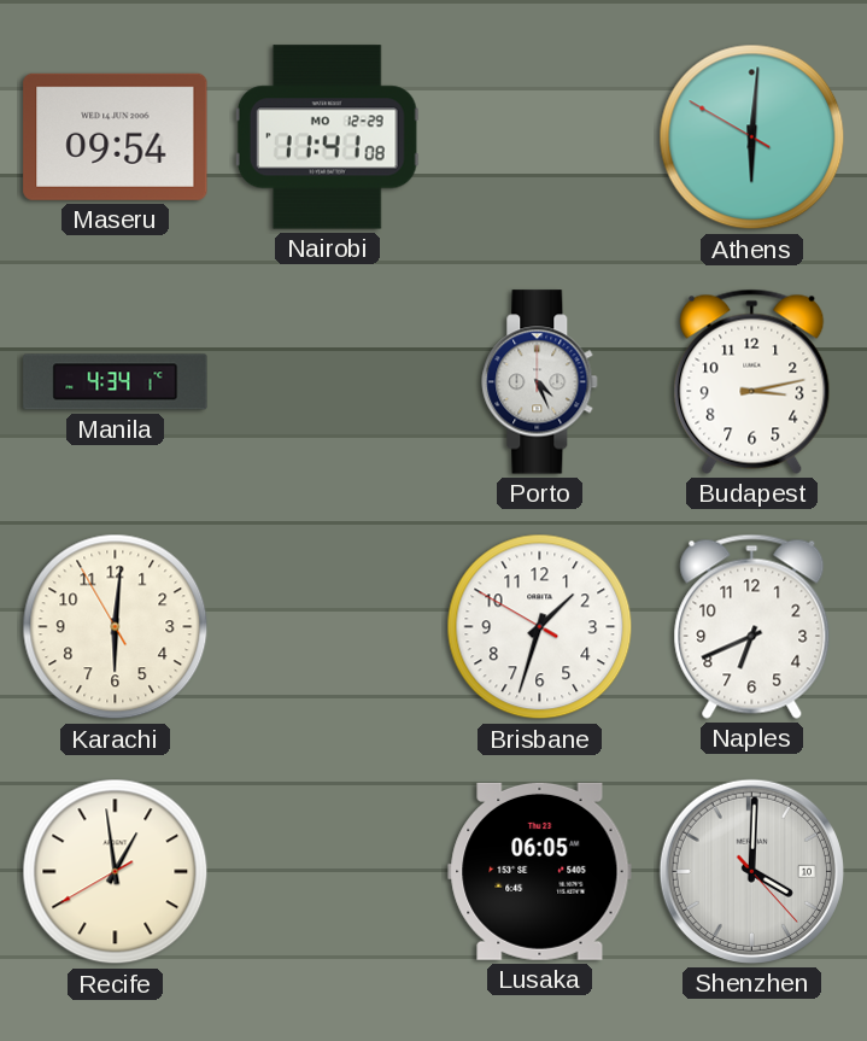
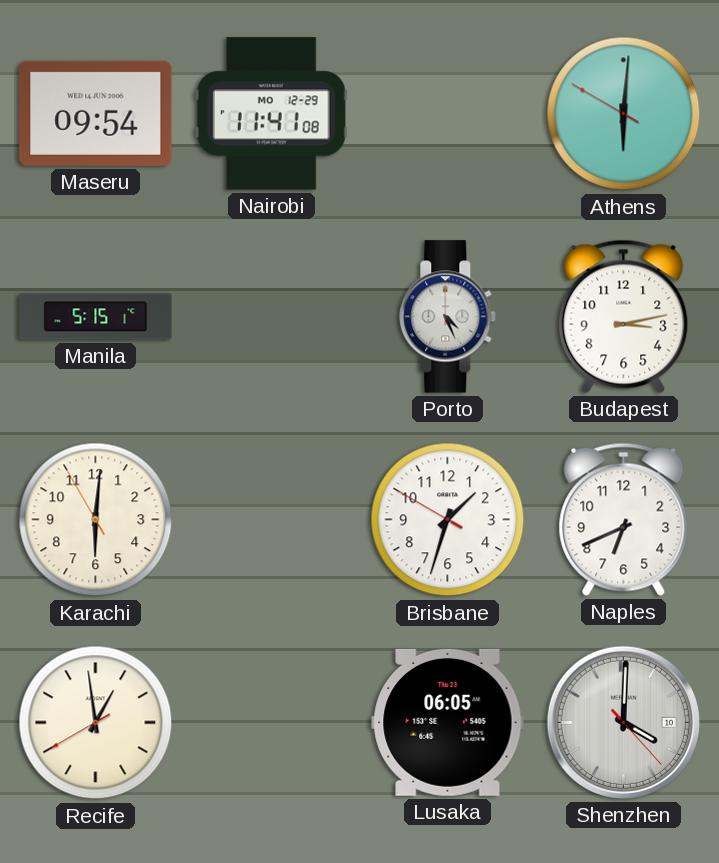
Manila: 4:34 -> 5:15
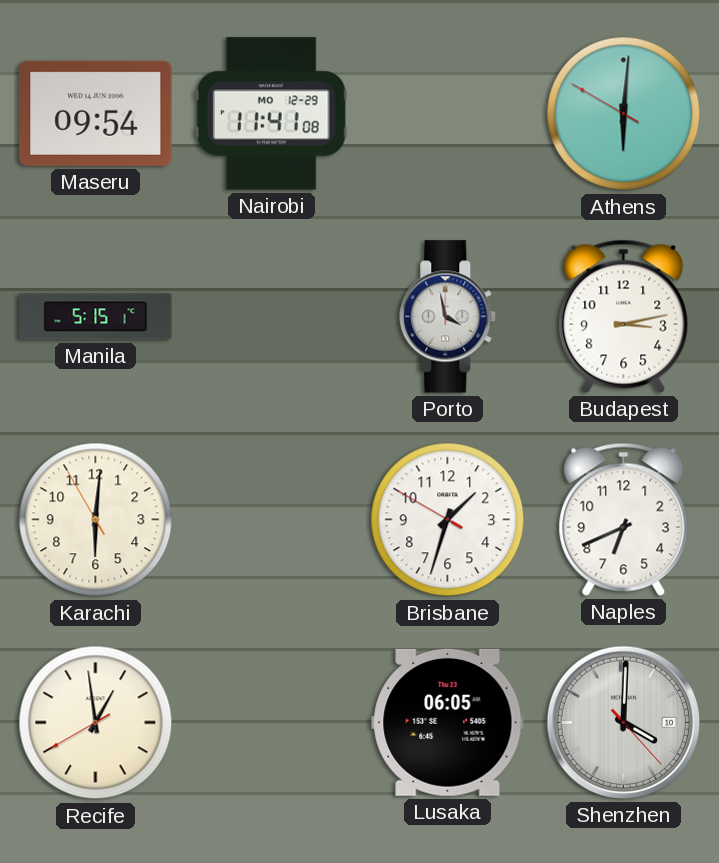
Porto: 4:26 -> 3:58
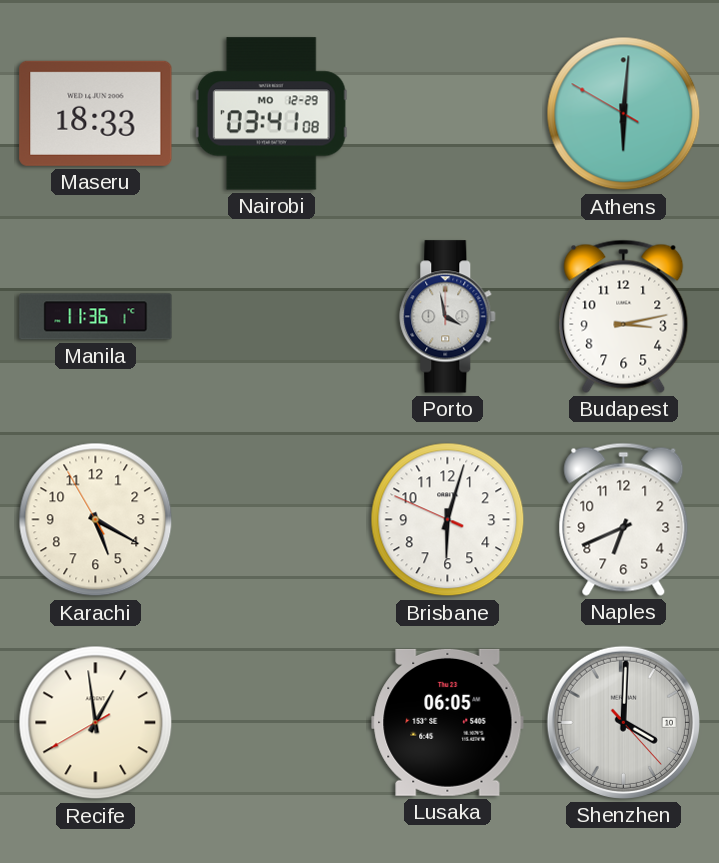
Maseru: 09:54 -> 18:33
Nairobi: 11:41 -> 03:41
Manila: 5:15 -> 11:36
Karachi: 6:00 -> 5:19
Brisbane: 1:32 -> 6:02
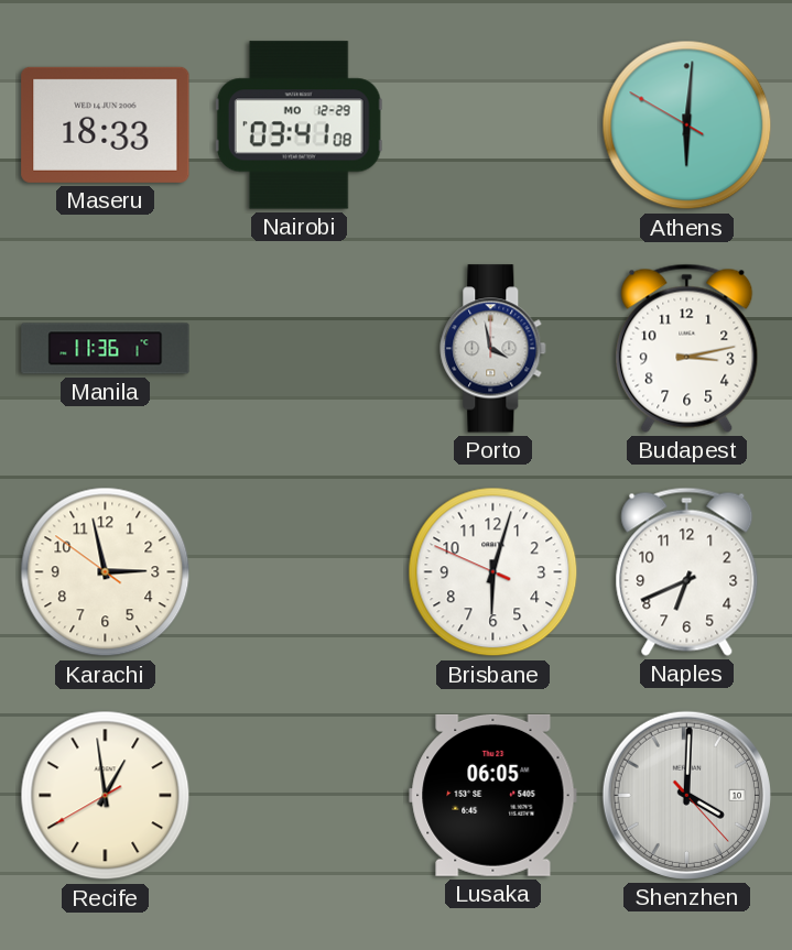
Karachi: 5:19 -> 2:57
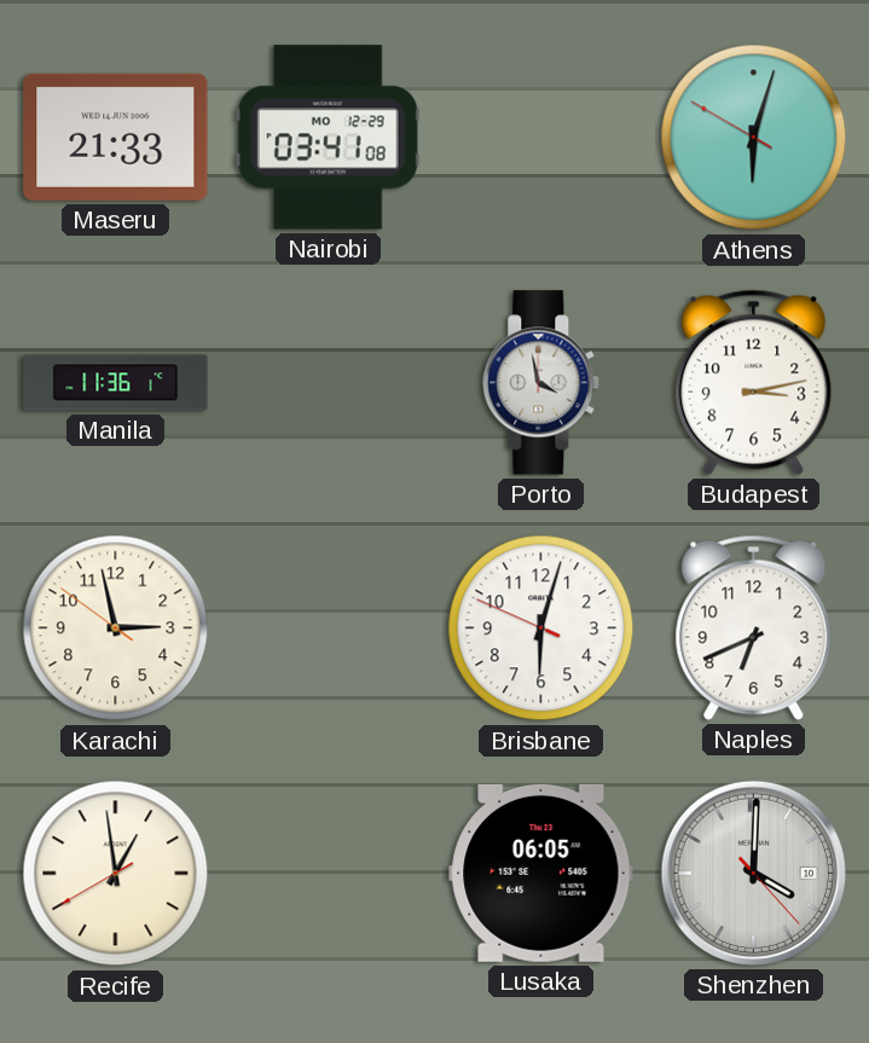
Maseru: 18:33 -> 21:33
Athens: 6:00 -> 6:02
